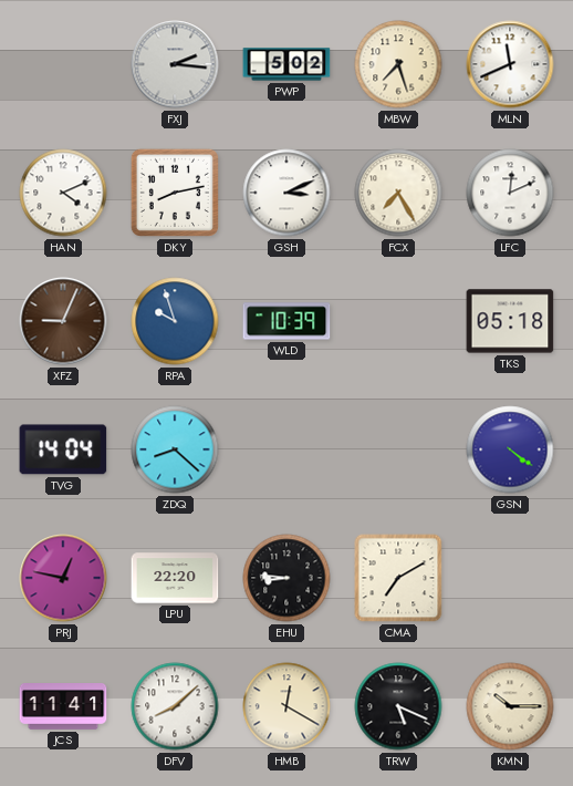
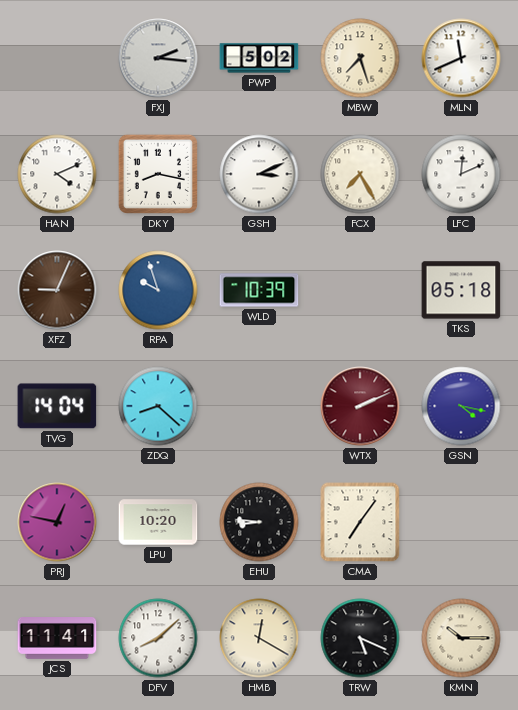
DKY: 8:13 -> 8:17
WTX: none -> 2:11
GSN: 4:21 -> 4:17
LPU: 22:20 -> 10:20
CMA: 7:10 -> 7:06
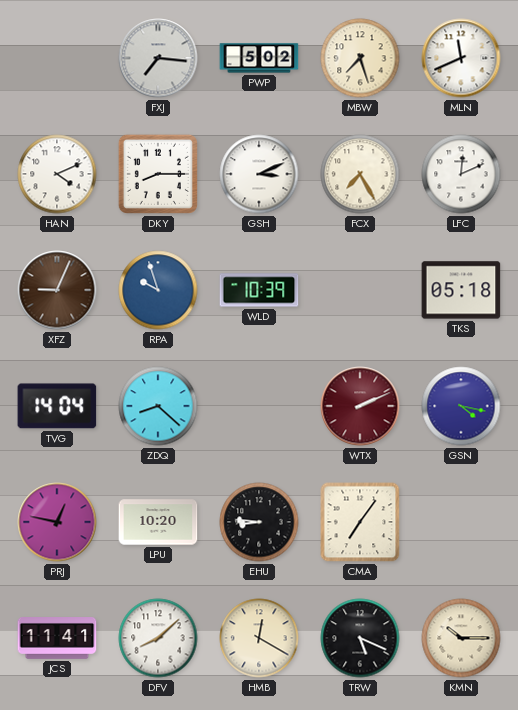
FXJ: 2:16 -> 7:16
DKY: 8:17 -> 8:15
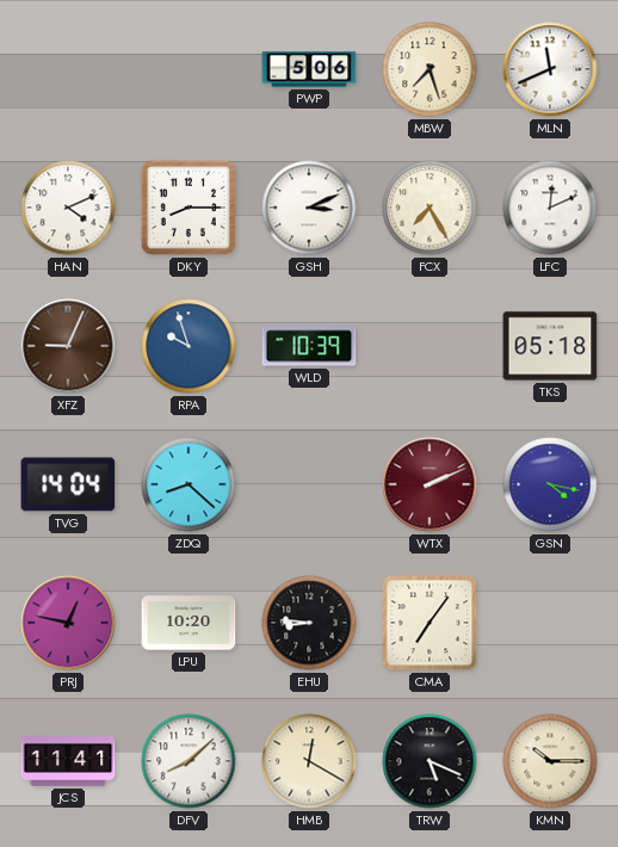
FXJ: 7:16 -> none
PWP: 5:02 -> 5:06
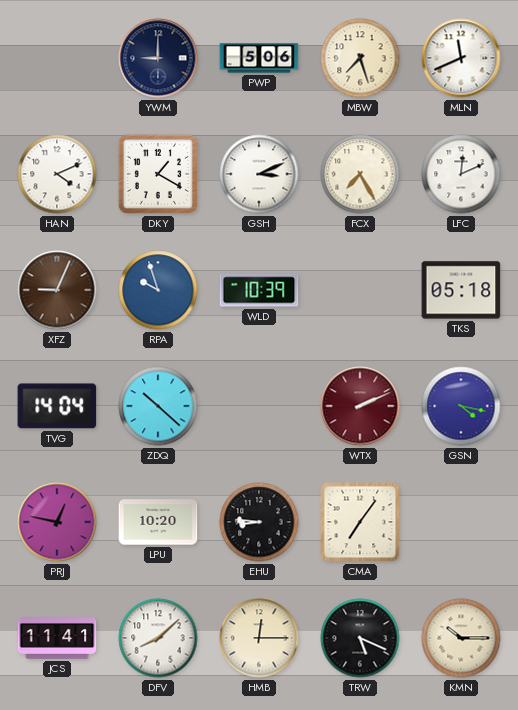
YWM: none -> 9:00
DKY: 8:15 -> 1:20
ZDQ: 8:22 -> 10:22
HMB: 12:20 -> 12:15
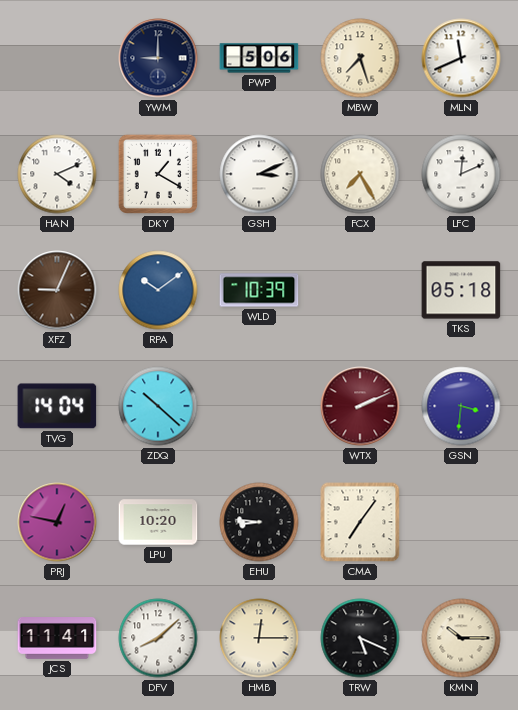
RPA: 9:57 -> 10:09
GSN: 4:17 -> 3:31
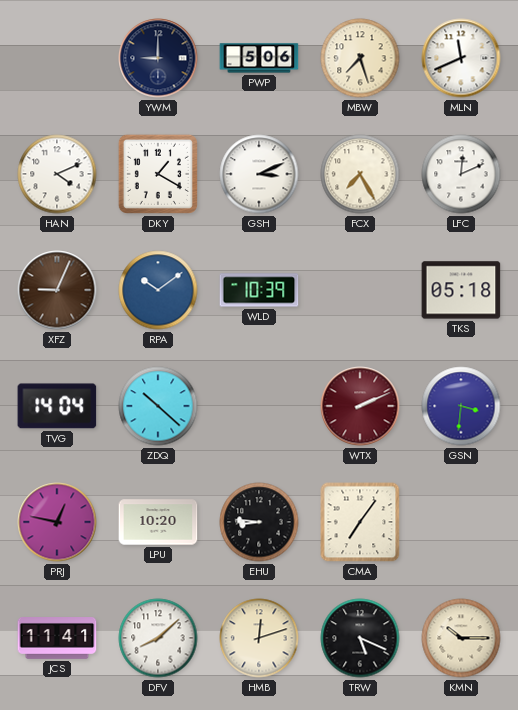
HMB: 12:15 -> 12:12
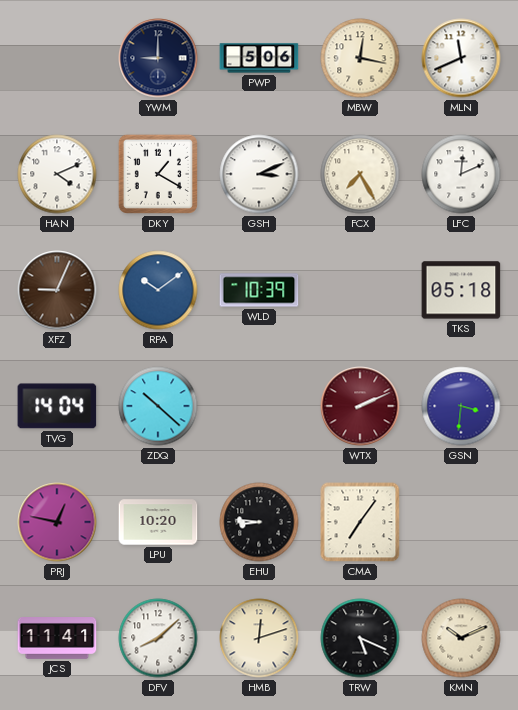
MBW: 7:27 -> 12:17
KMN: 10:15 -> 10:11
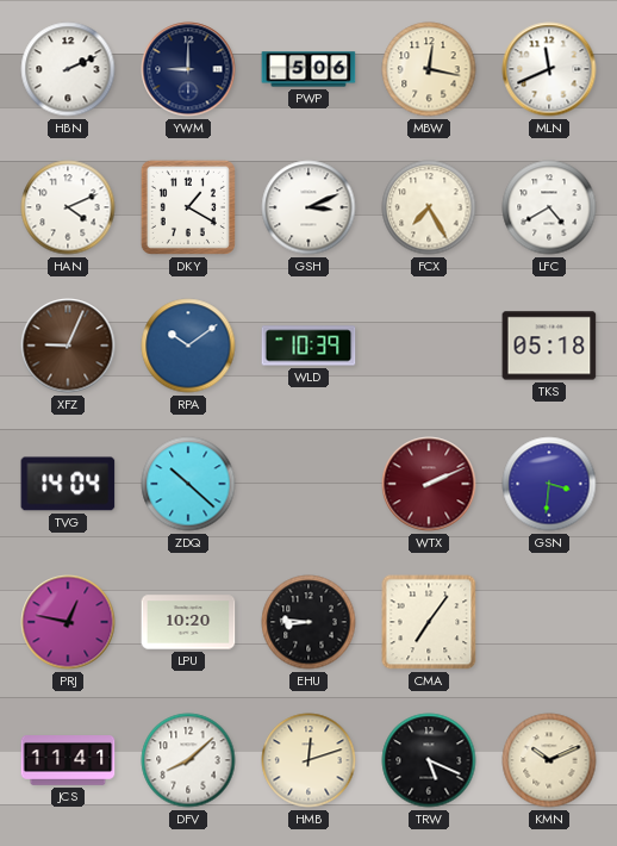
HBN: none -> 2:11
LFC: 12:11 -> 4:40
